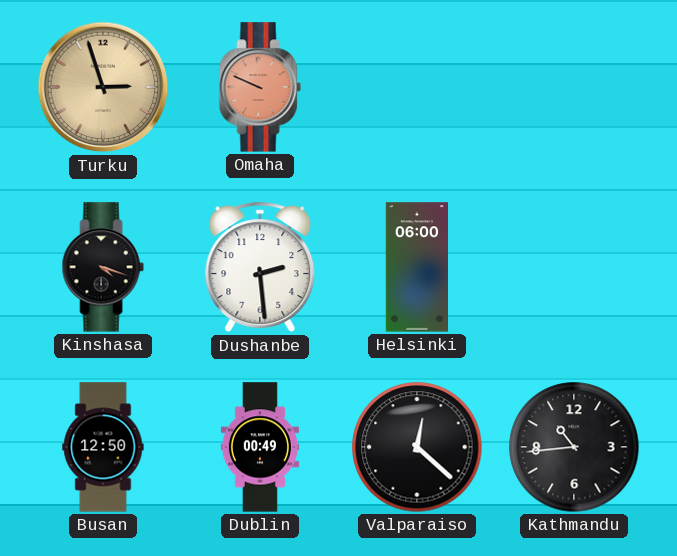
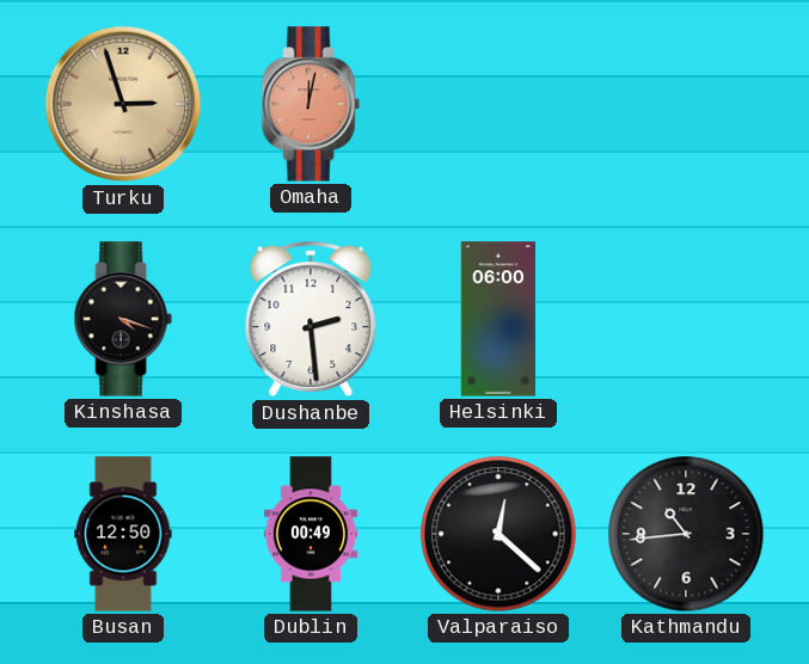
Omaha: 9:49 -> 12:02
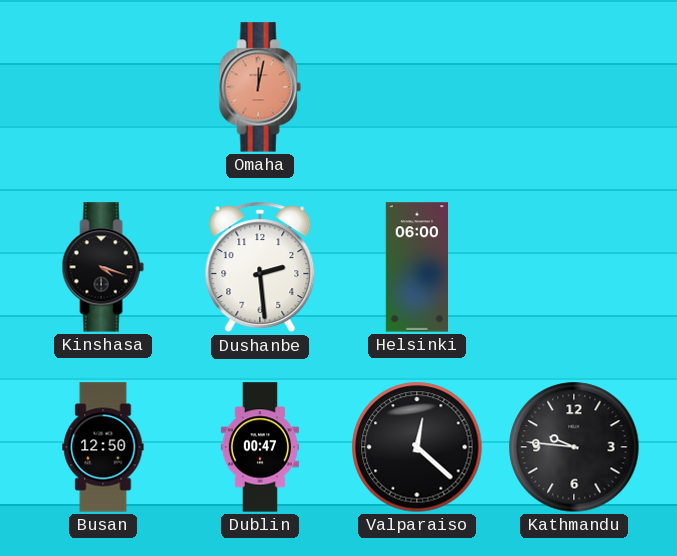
Turku: 2:57 -> none
Dublin: 00:49 -> 00:47
Kathmandu: 10:44 -> 9:46
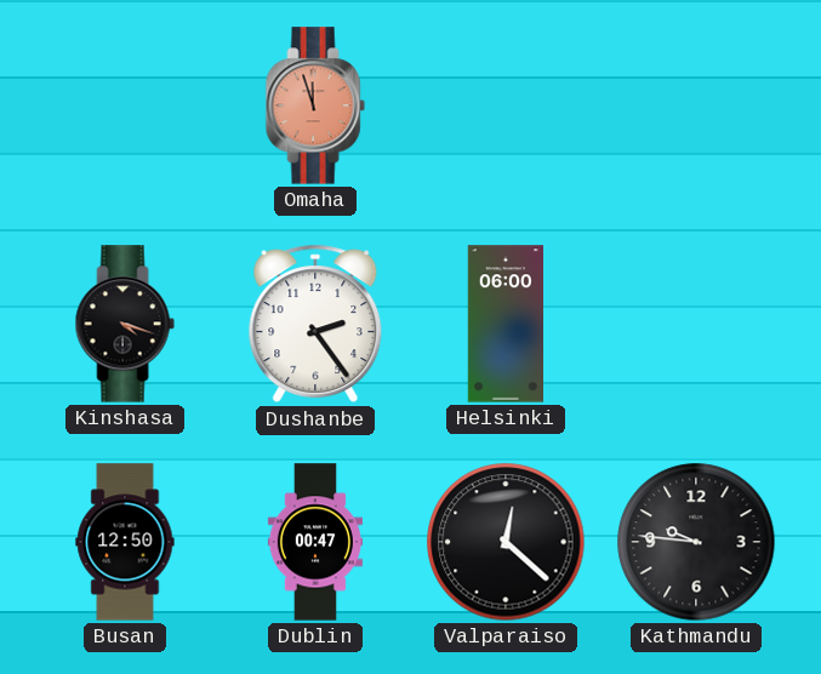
Omaha: 12:02 -> 11:57
Dushanbe: 2:29 -> 2:24
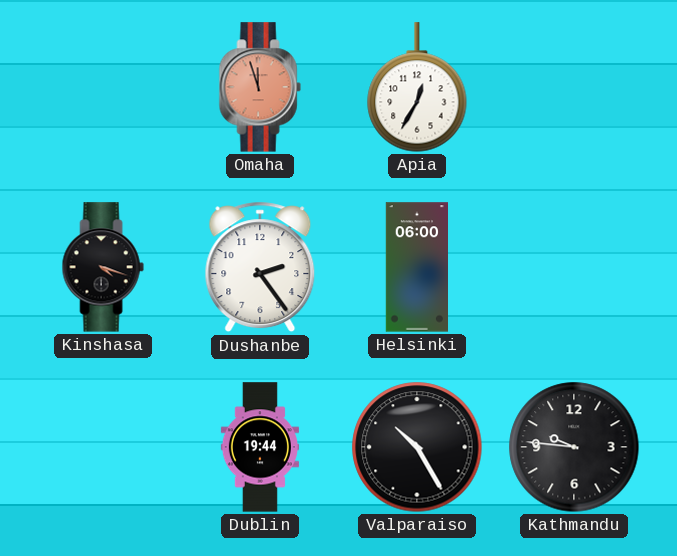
Apia: none -> 12:35
Busan: 12:50 -> none
Dublin: 00:47 -> 19:44
Valparaiso: 12:22 -> 10:25
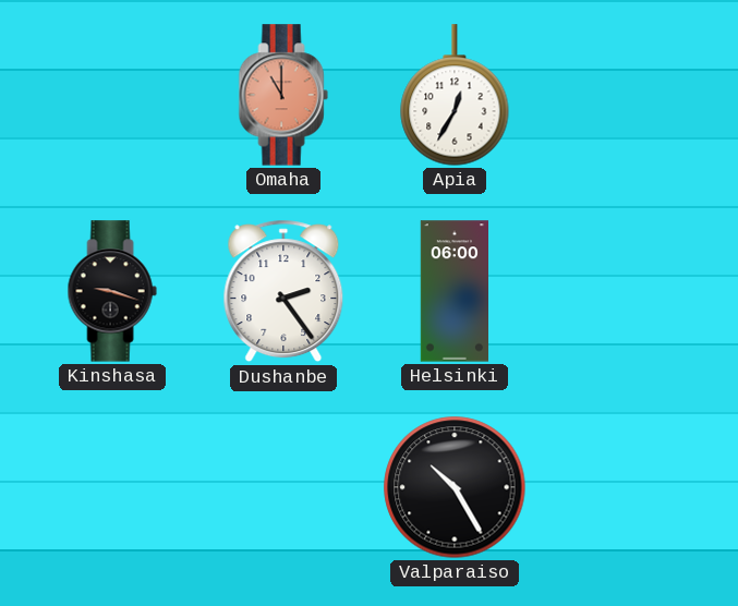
Omaha: 11:57 -> 11:00
Kinshasa: 4:18 -> 9:18
Dublin: 19:44 -> none
Kathmandu: 9:46 -> none
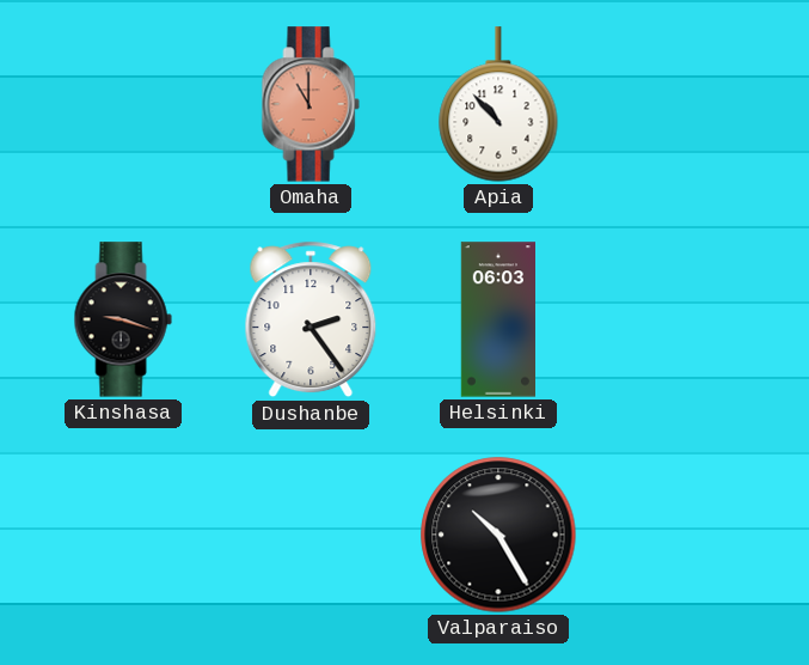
Apia: 12:35 -> 10:53
Helsinki: 06:00 -> 06:03
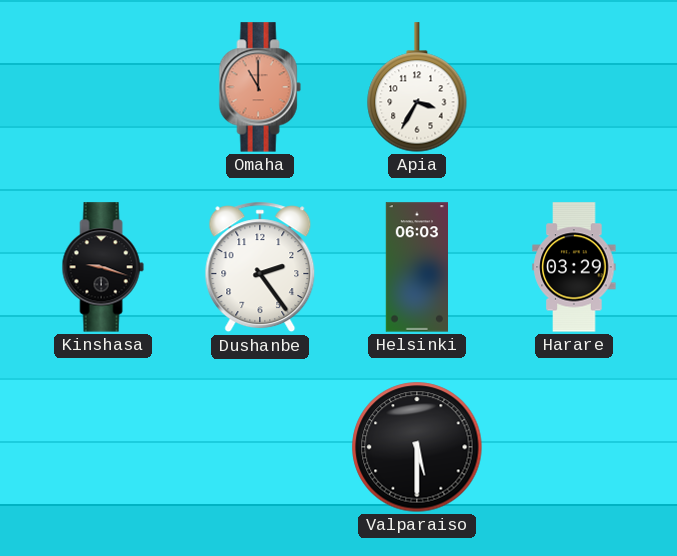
Apia: 10:53 -> 3:35
Harare: none -> 03:29
Valparaiso: 10:25 -> 5:30
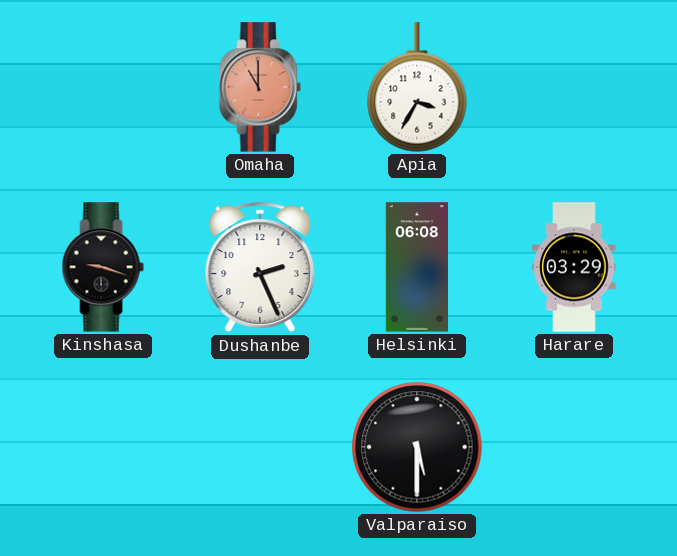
Dushanbe: 2:24 -> 2:26
Helsinki: 06:03 -> 06:08
